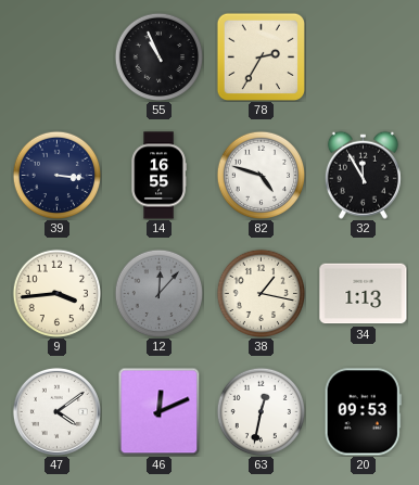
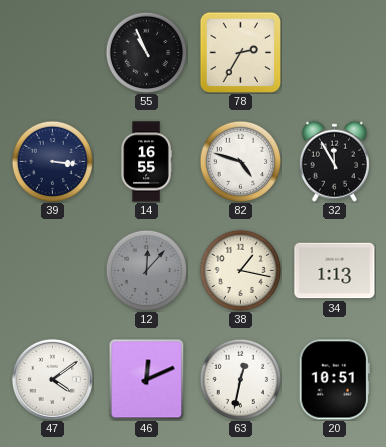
9: 3:44 -> none
20: 09:53 -> 10:51
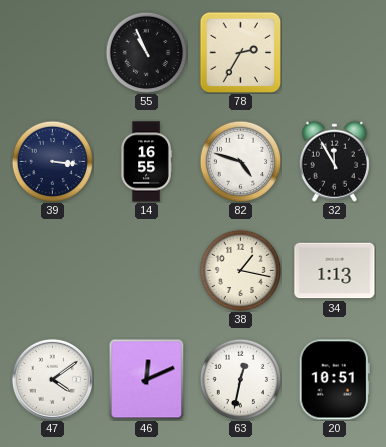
12: 12:07 -> none
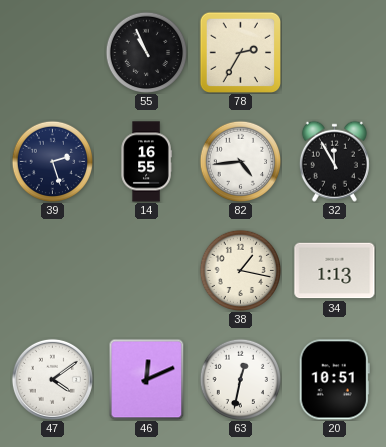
39: 3:16 -> 2:27
82: 4:48 -> 4:44
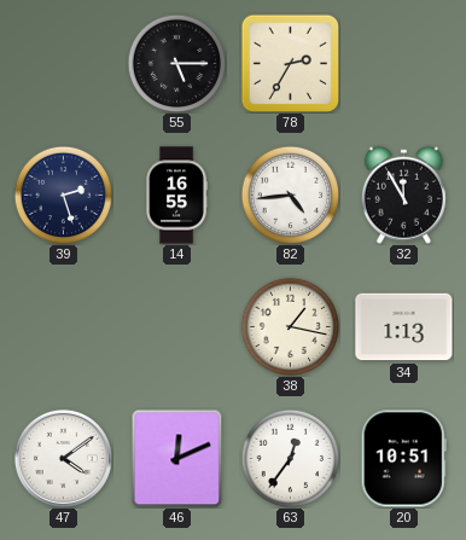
55: 10:56 -> 5:15
63: 12:32 -> 12:36
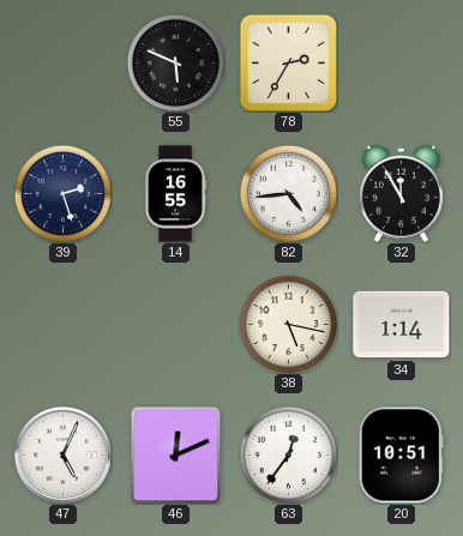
55: 5:15 -> 5:49
38: 1:17 -> 5:17
34: 1:13 -> 1:14
47: 4:09 -> 5:04
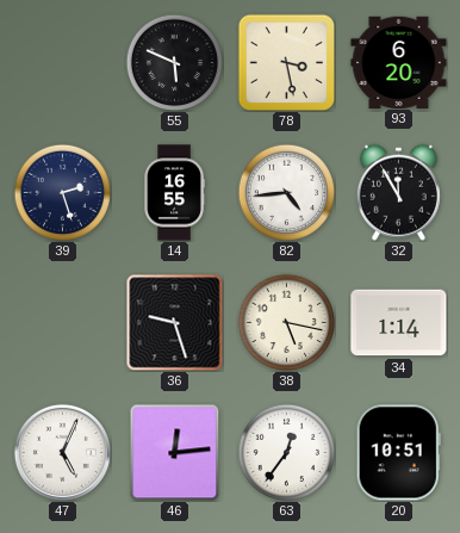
78: 2:35 -> 3:28
93: none -> 6:20
36: none -> 9:27
46: 12:11 -> 12:14
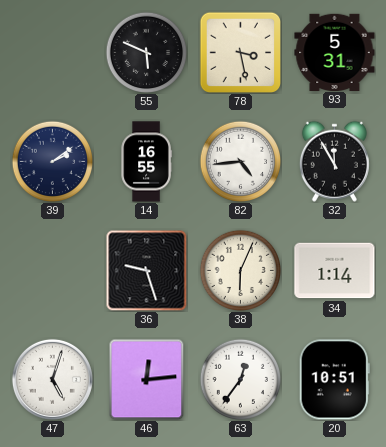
93: 6:20 -> 5:31
39: 2:27 -> 2:09
38: 5:17 -> 6:04
47: 5:04 -> 5:03
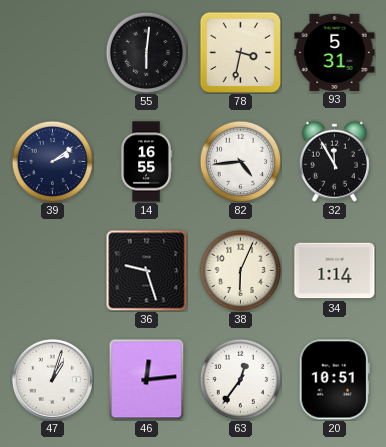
55: 5:49 -> 6:01
78: 3:28 -> 3:32
47: 5:03 -> 1:03
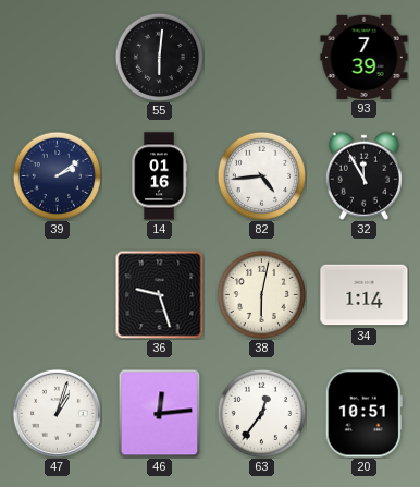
78: 3:32 -> none
93: 5:31 -> 7:39
14: 16:55 -> 01:16
38: 6:04 -> 6:02
